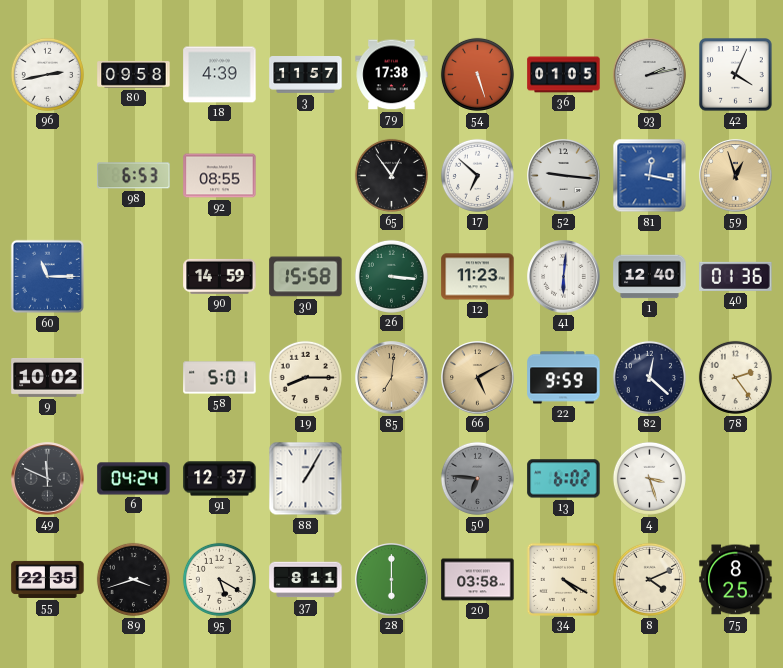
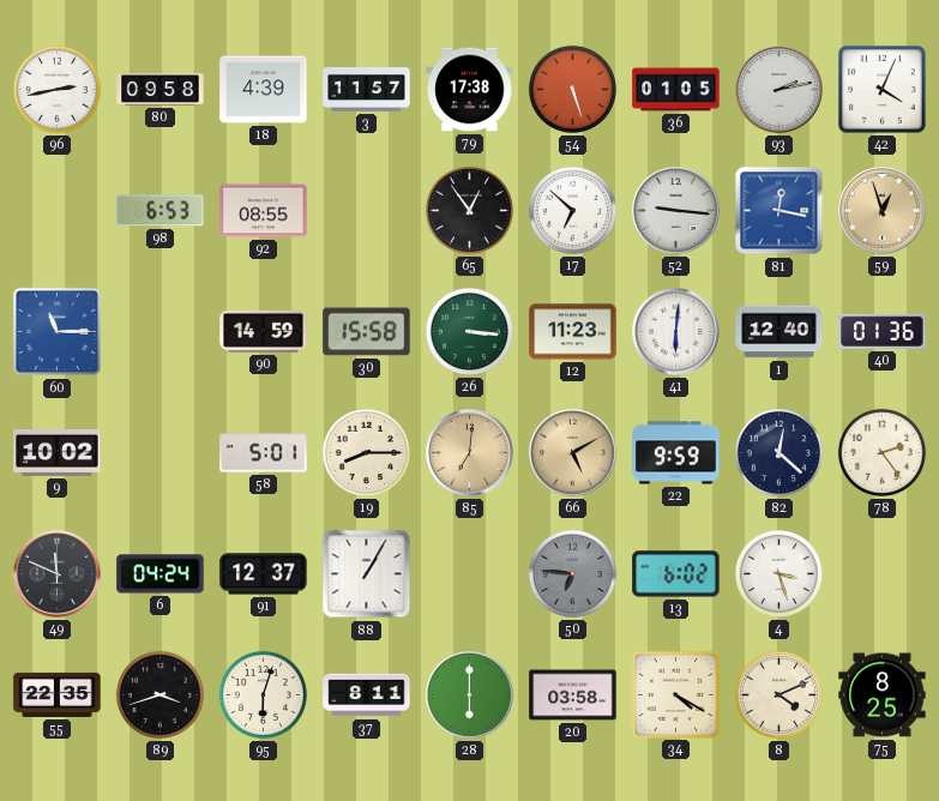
95: 5:20 -> 6:03
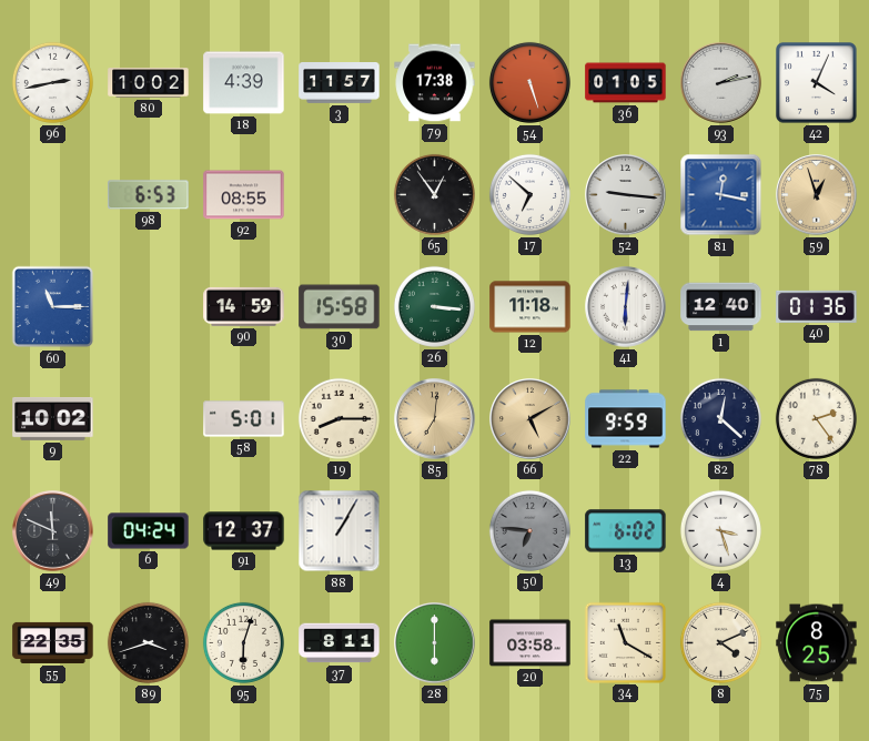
80: 09:58 -> 10:02
12: 11:23 -> 11:18
34: 4:20 -> 11:20
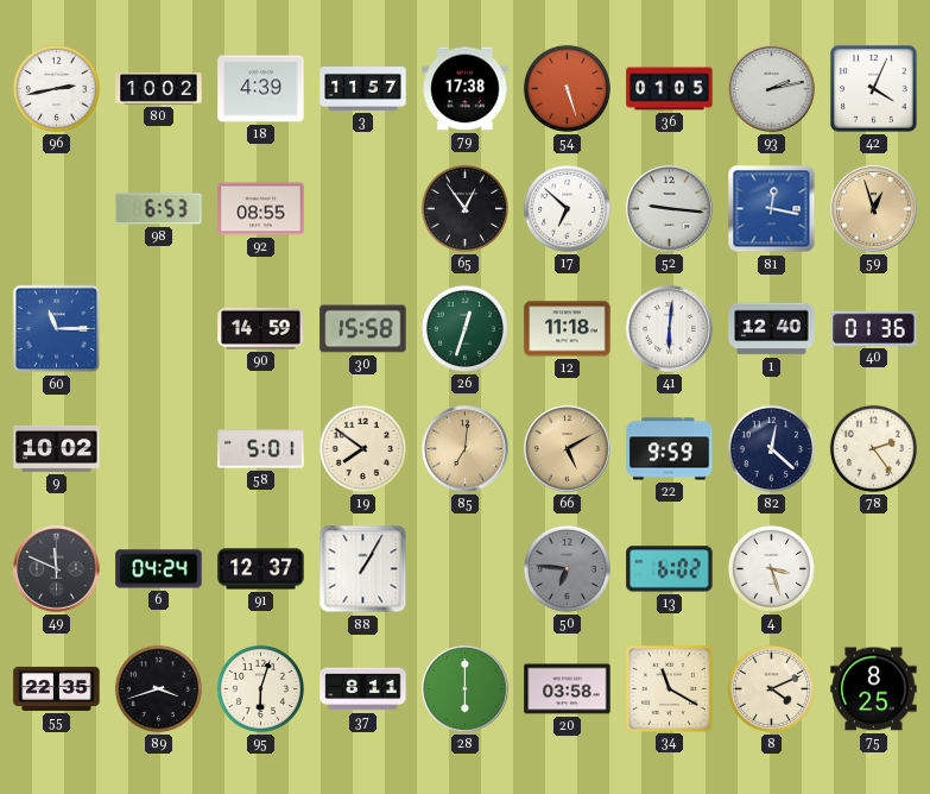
26: 3:16 -> 12:33
19: 8:15 -> 7:51
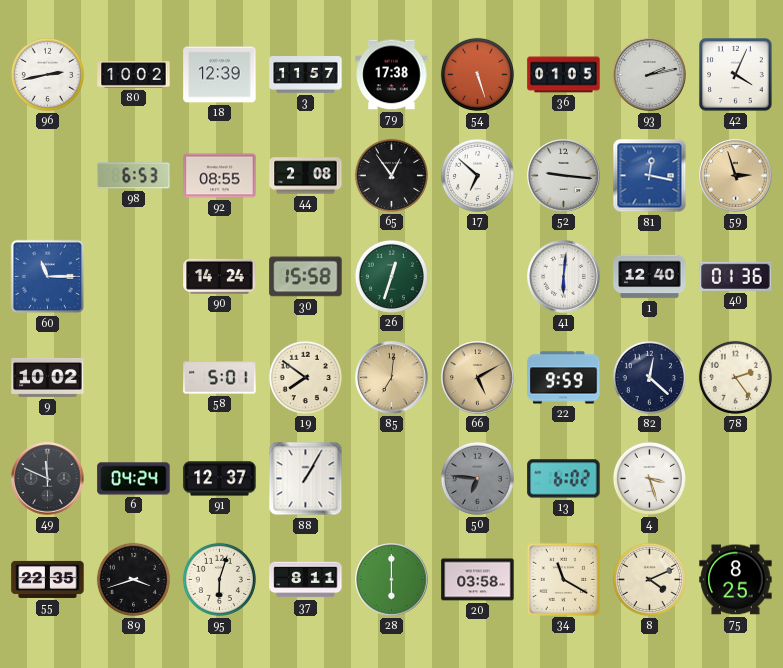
18: 4:39 -> 12:39
44: none -> 2:08
59: 12:57 -> 2:57
90: 14:59 -> 14:24
12: 11:18 -> none
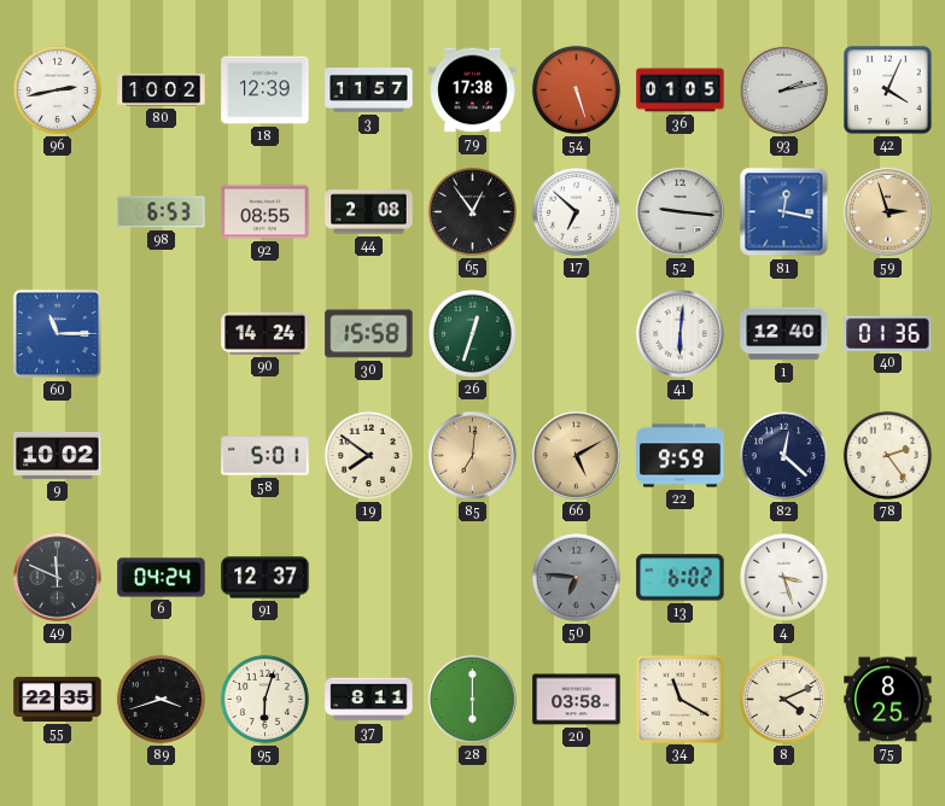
88: 1:05 -> none
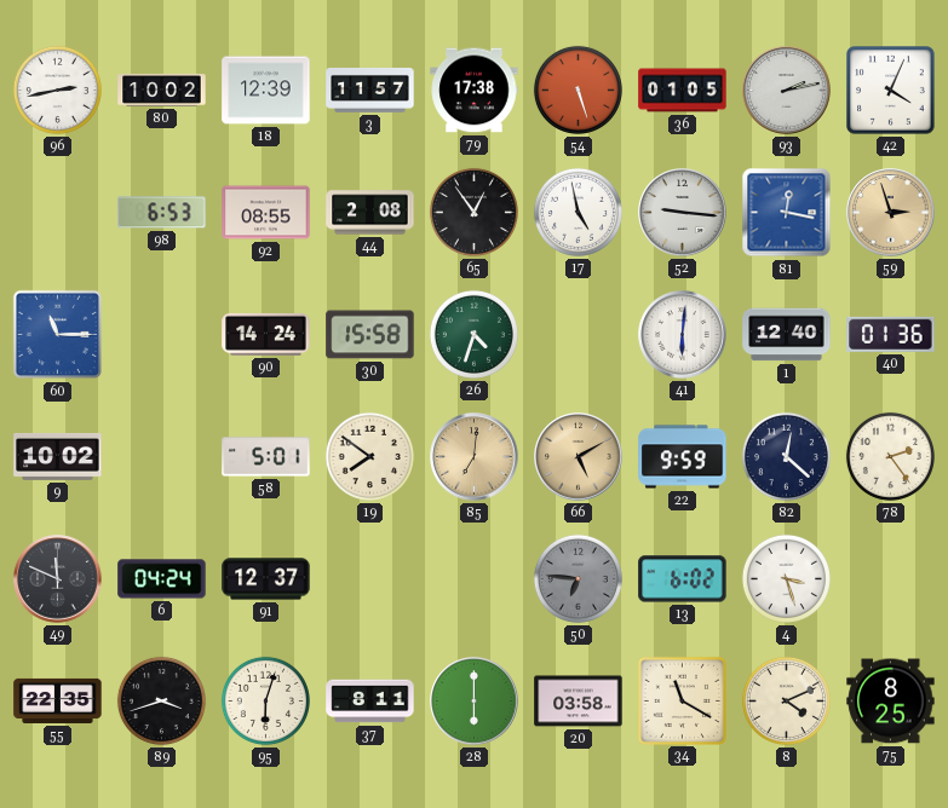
17: 6:52 -> 4:58
26: 12:33 -> 4:33
